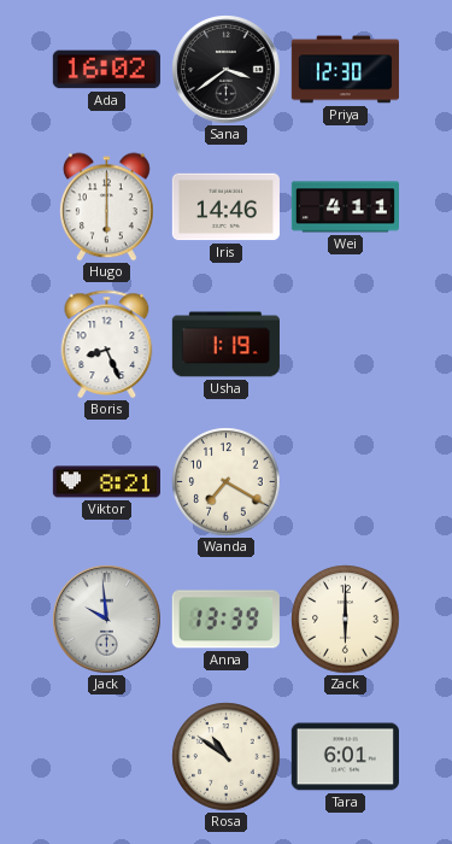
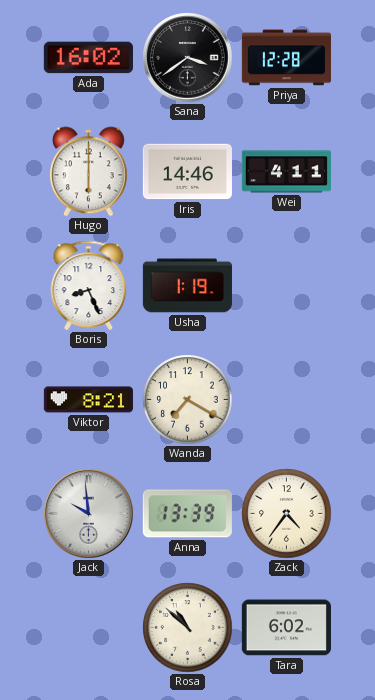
Priya: 12:30 -> 12:28
Zack: 6:00 -> 4:36
Rosa: 10:51 -> 10:52
Tara: 6:01 -> 6:02
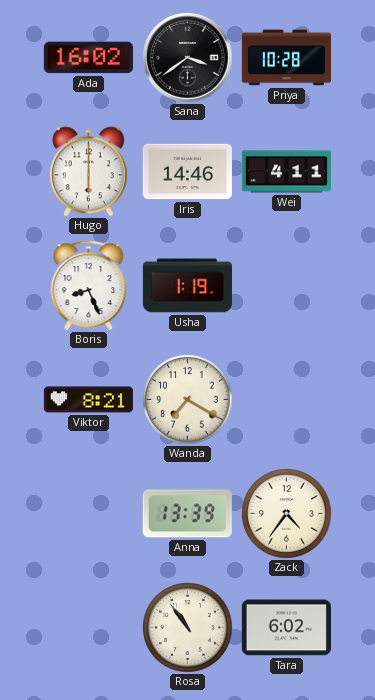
Priya: 12:28 -> 10:28
Jack: 9:59 -> none
Rosa: 10:52 -> 10:54
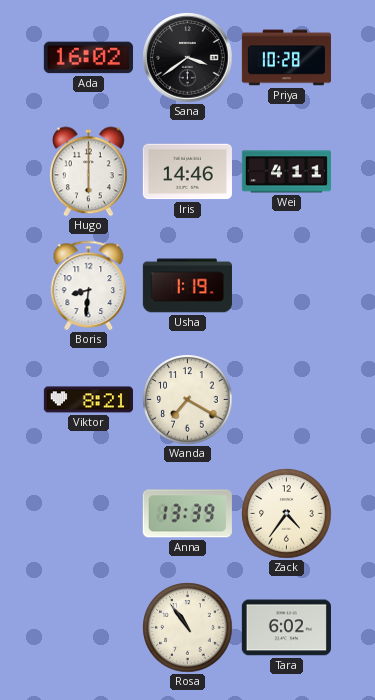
Boris: 8:26 -> 8:31
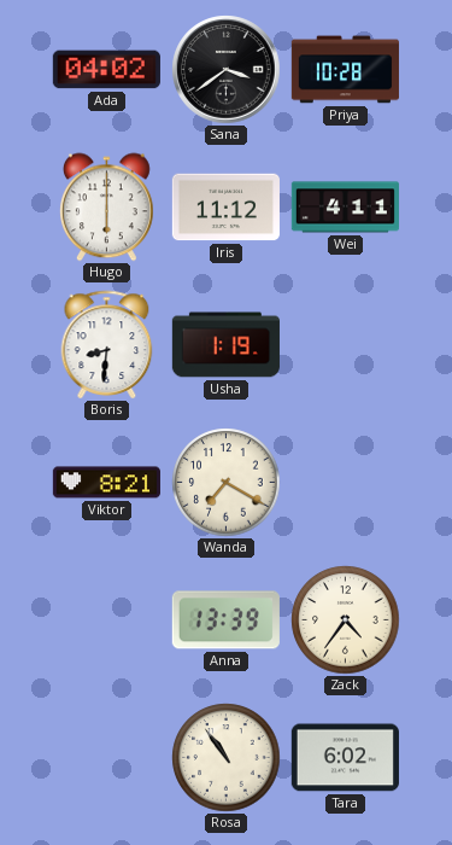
Ada: 16:02 -> 04:02
Iris: 14:46 -> 11:12
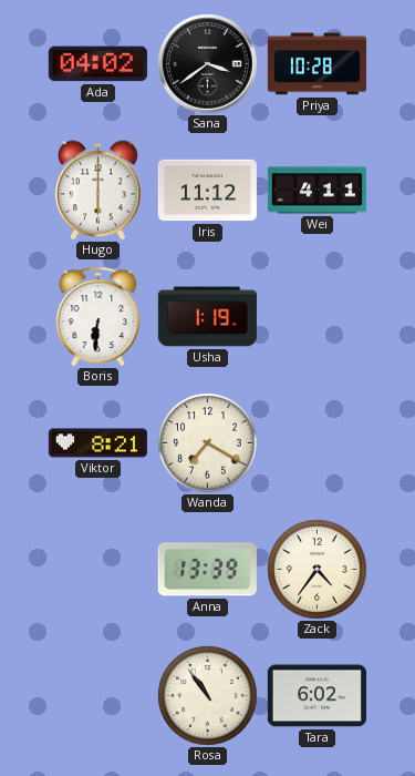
Boris: 8:31 -> 6:31
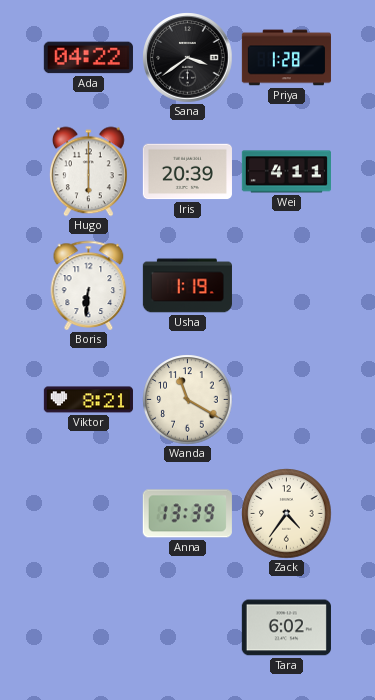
Ada: 04:02 -> 04:22
Priya: 10:28 -> 1:28
Iris: 11:12 -> 20:39
Wanda: 7:20 -> 11:20
Rosa: 10:54 -> none
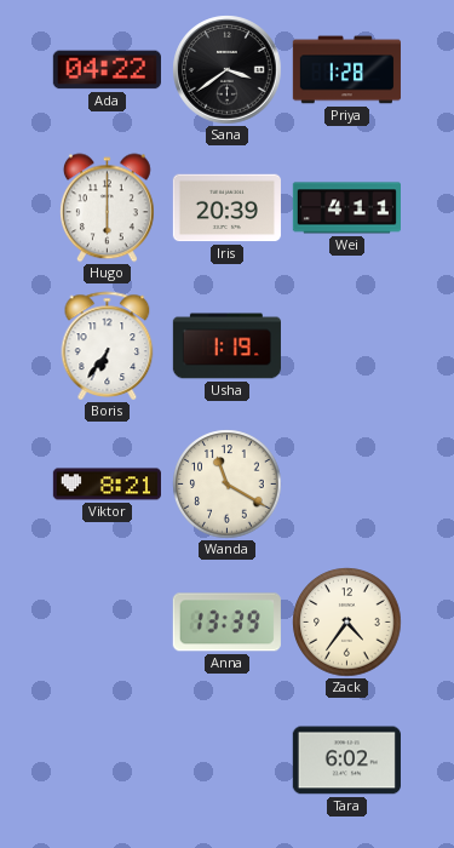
Boris: 6:31 -> 6:36
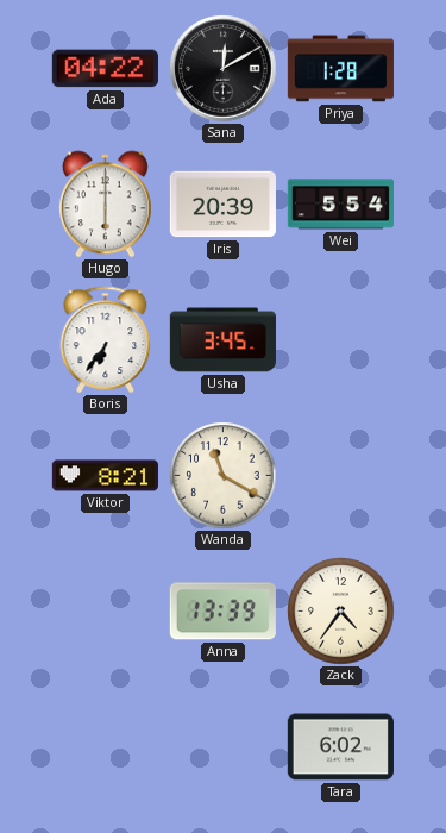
Sana: 3:39 -> 12:10
Wei: 4:11 -> 5:54
Usha: 1:19 -> 3:45
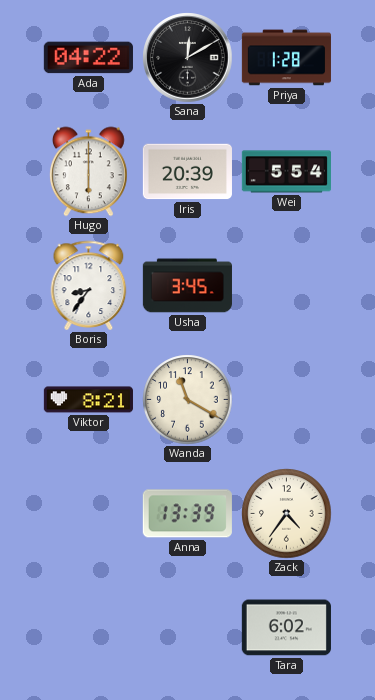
Boris: 6:36 -> 8:36
